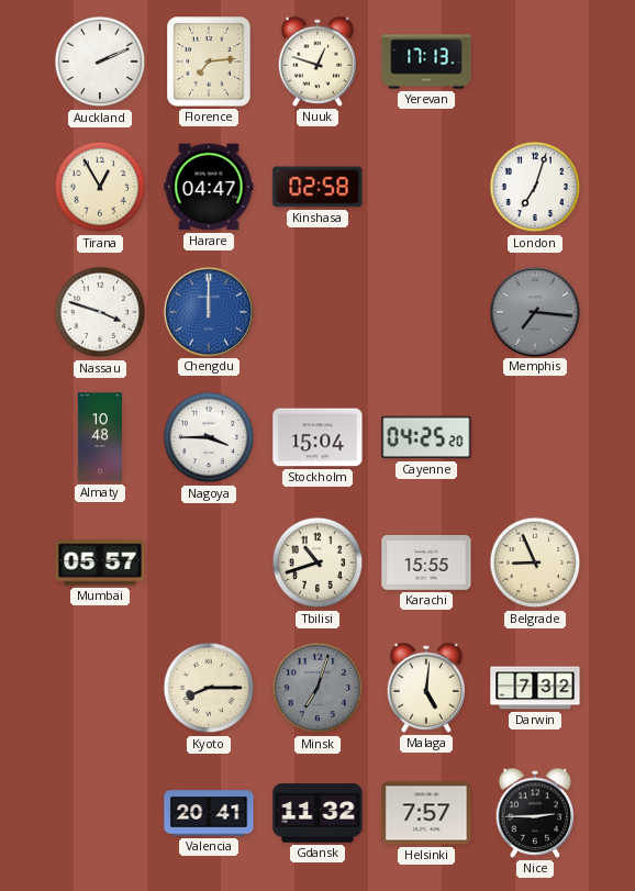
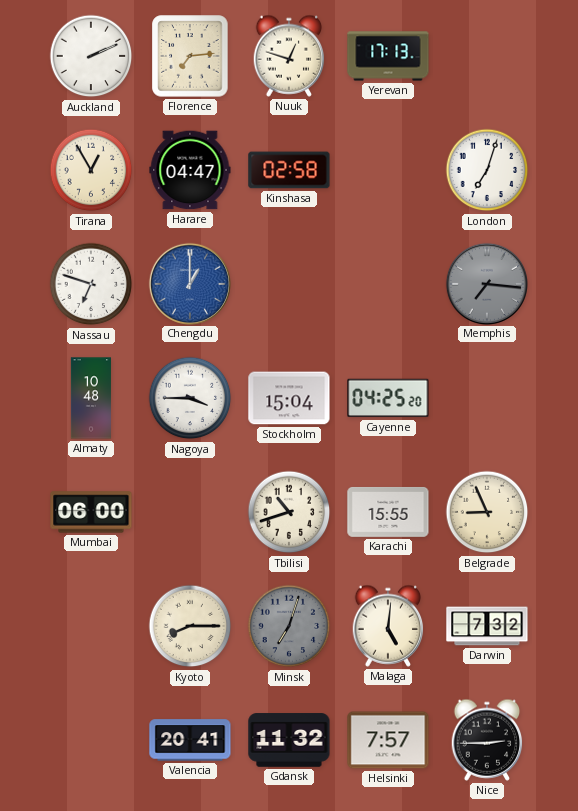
Nassau: 3:48 -> 6:48
Chengdu: 12:00 -> 1:00
Mumbai: 05:57 -> 06:00
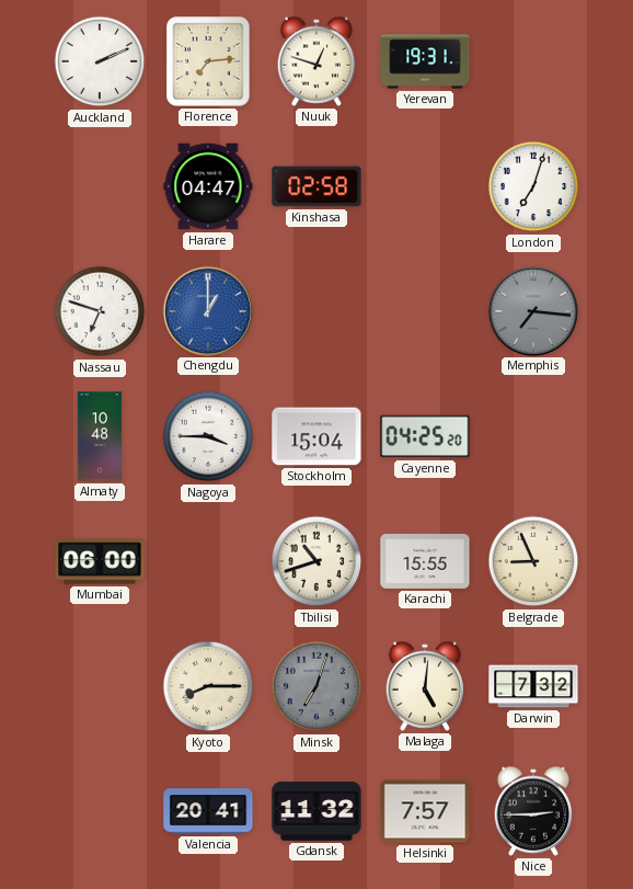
Yerevan: 17:13 -> 19:31
Tirana: 12:55 -> none
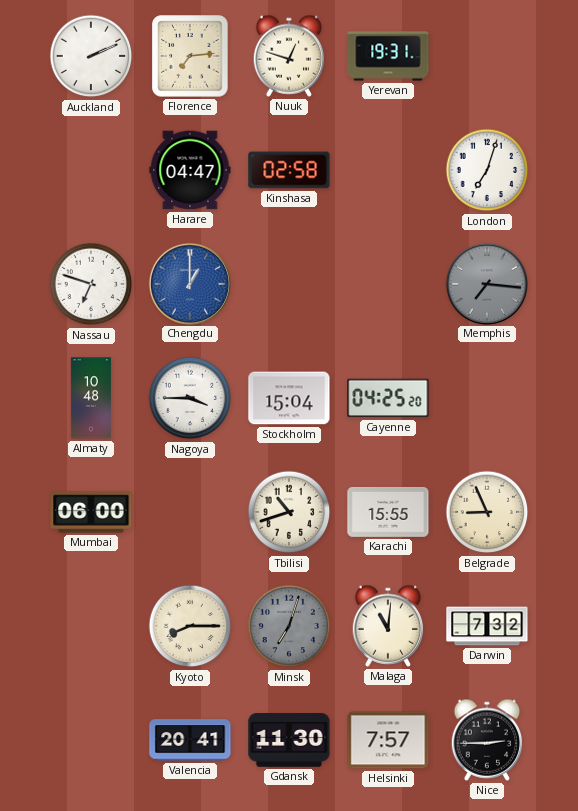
Malaga: 5:01 -> 11:01
Gdansk: 11:32 -> 11:30
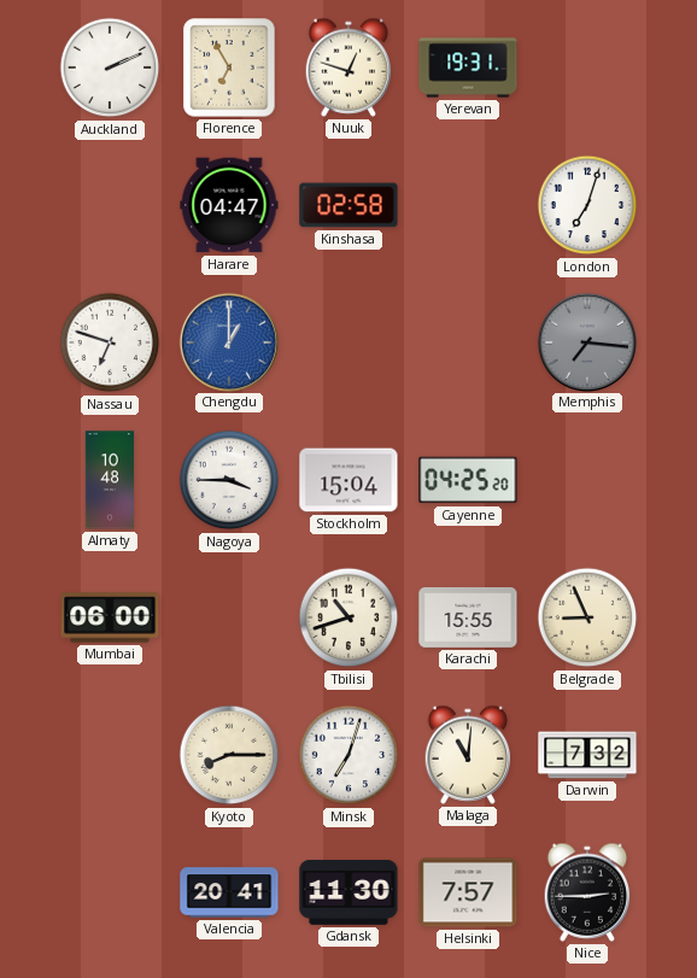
Florence: 7:14 -> 6:55
Minsk dial: grey -> white
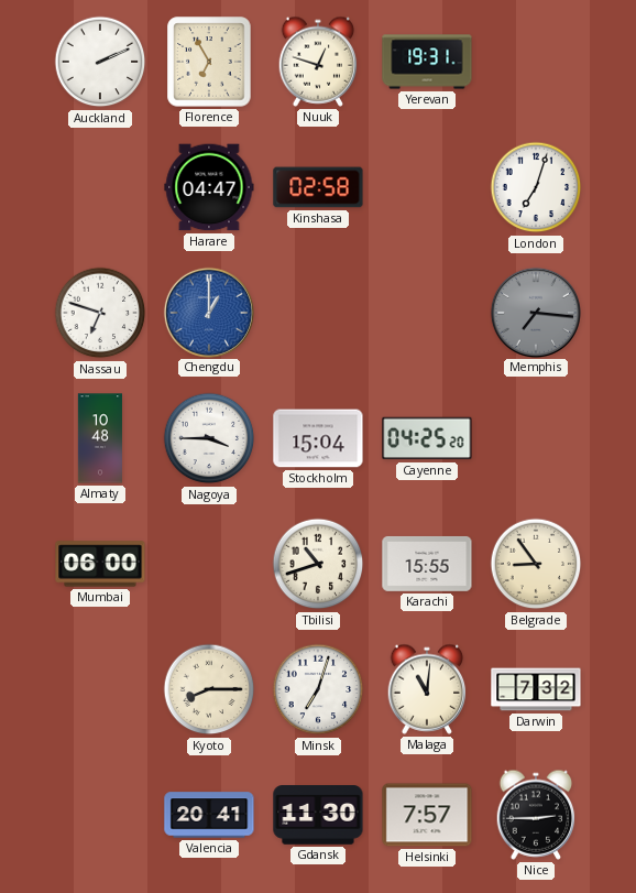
Belgrade: 8:56 -> 8:54
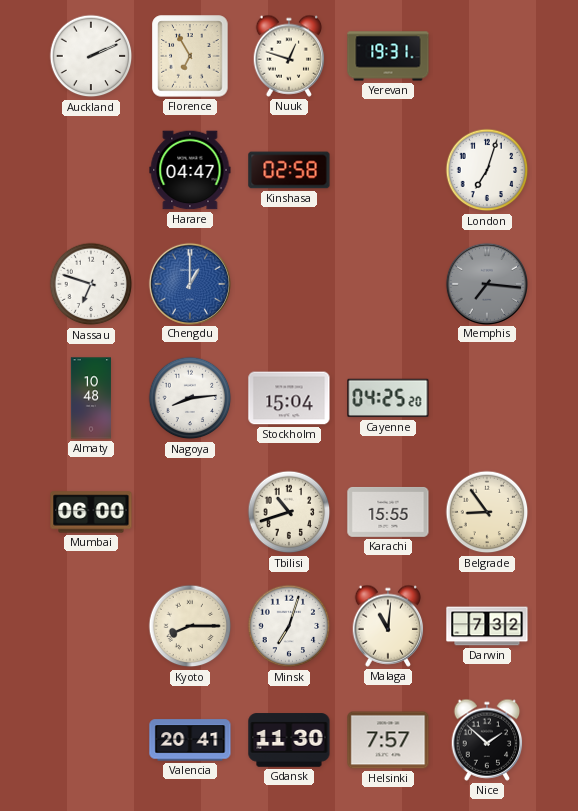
Nagoya: 3:45 -> 8:14
Nice: 2:45 -> 1:52
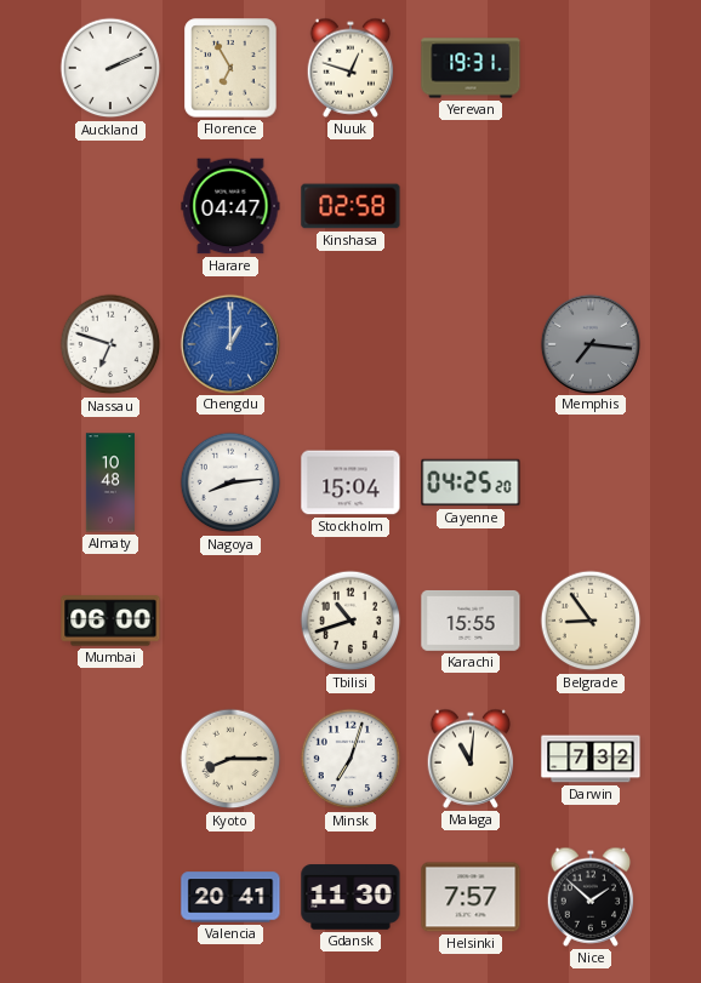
London: 7:03 -> none
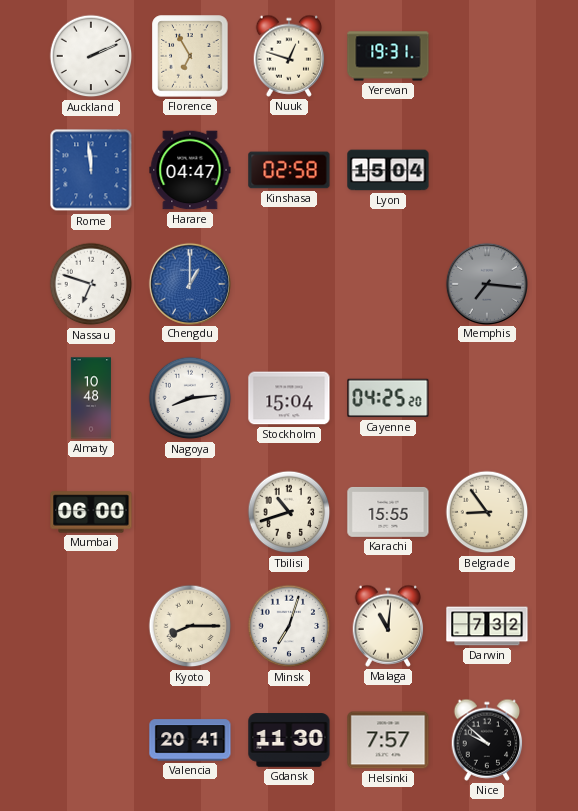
Rome: none -> 11:59
Lyon: none -> 15:04
Nice: 1:52 -> 9:52
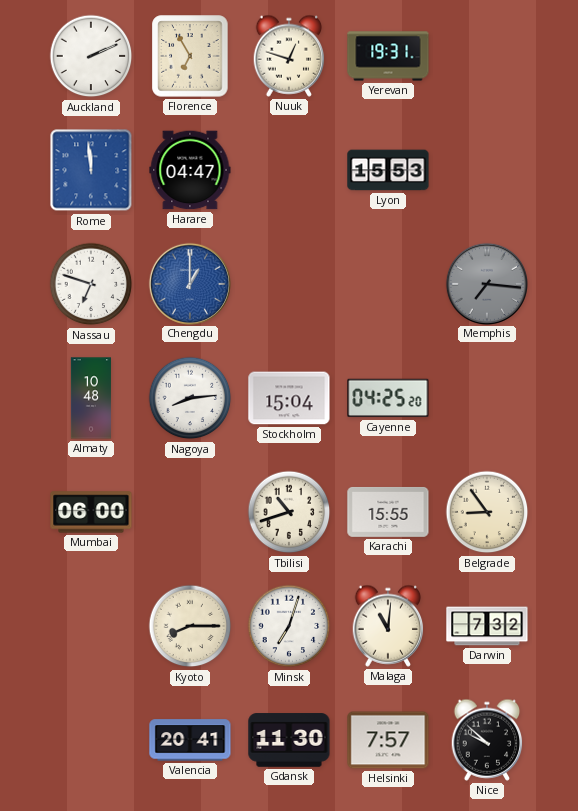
Kinshasa: 02:58 -> none
Lyon: 15:04 -> 15:53
